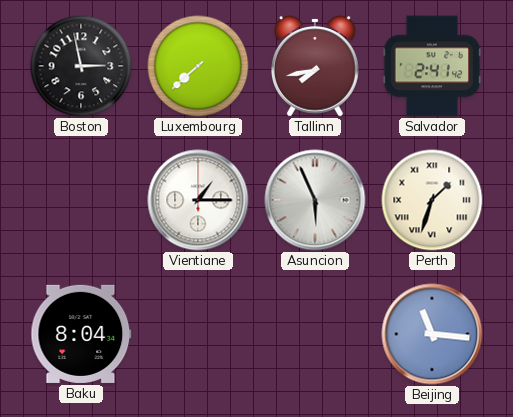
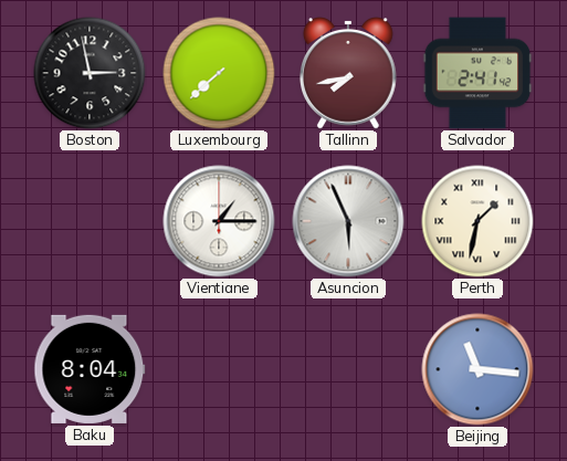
Perth: 1:33 -> 1:32
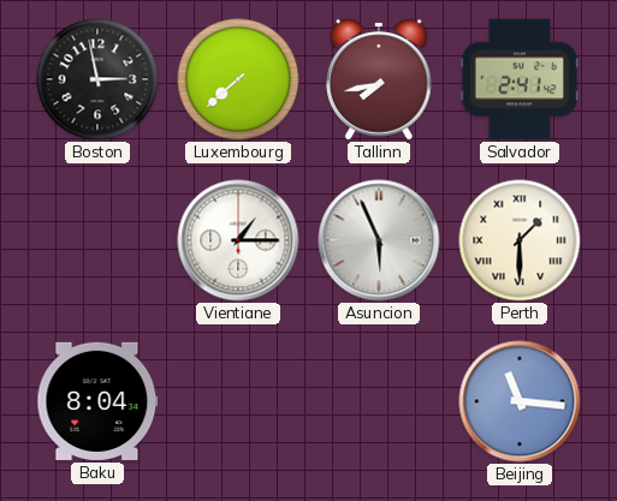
Perth: 1:32 -> 1:30
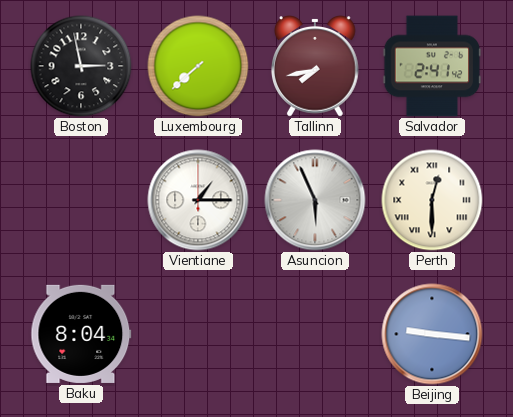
Perth: 1:30 -> 12:30
Beijing: 11:16 -> 9:16
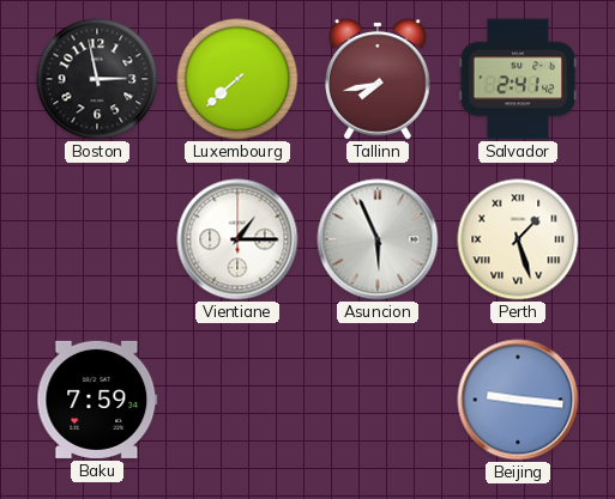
Perth: 12:30 -> 1:27
Baku: 8:04 -> 7:59
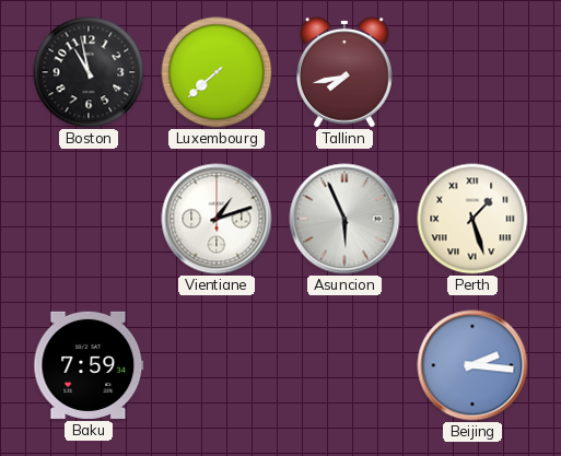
Boston: 2:58 -> 10:58
Salvador: 2:41 -> none
Vientiane: 1:15 -> 1:12
Beijing: 9:16 -> 2:16
